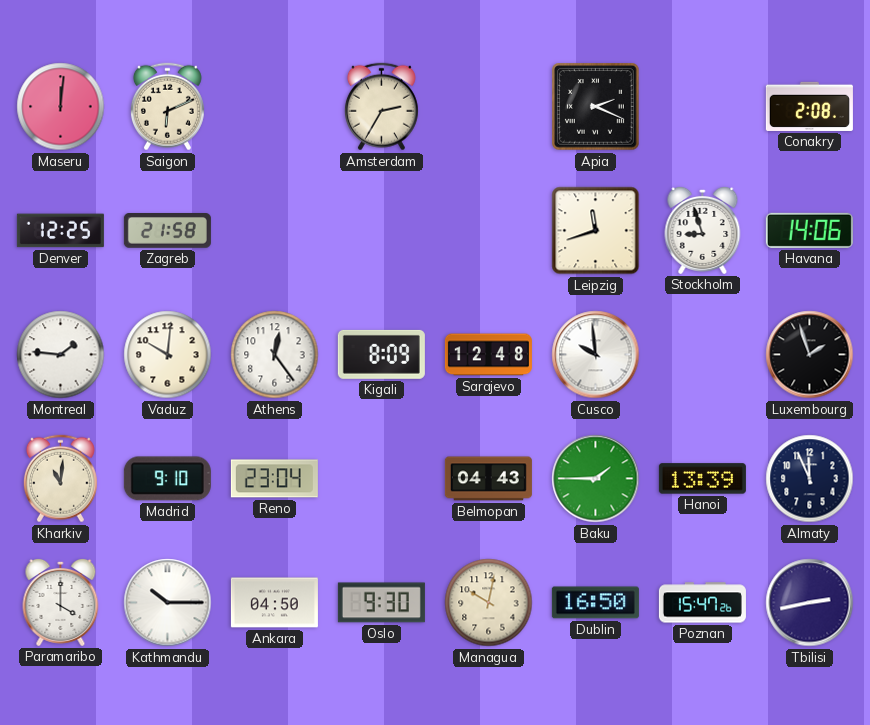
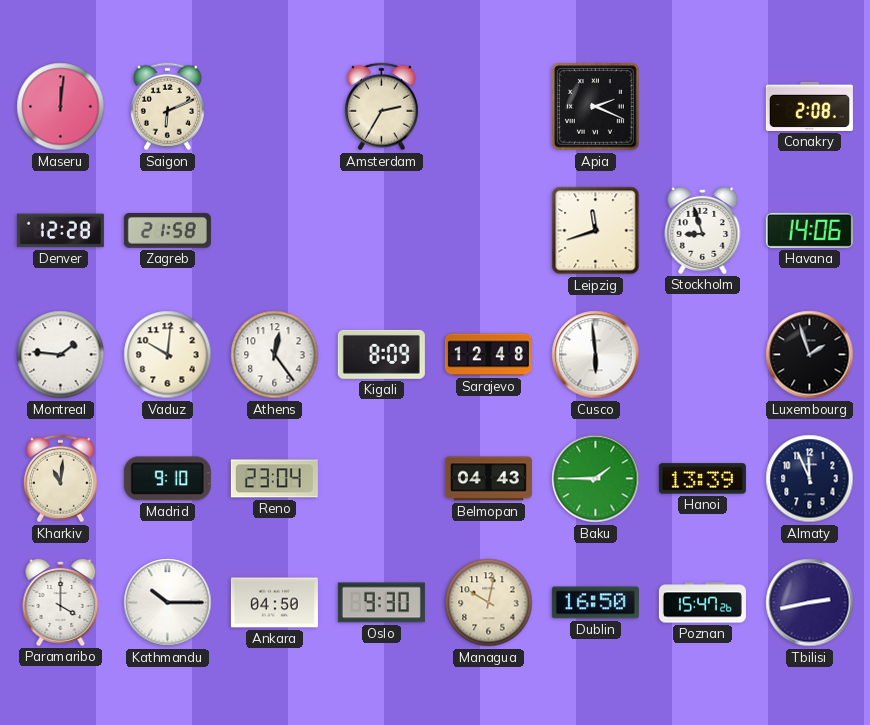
Denver: 12:25 -> 12:28
Cusco: 9:59 -> 5:59
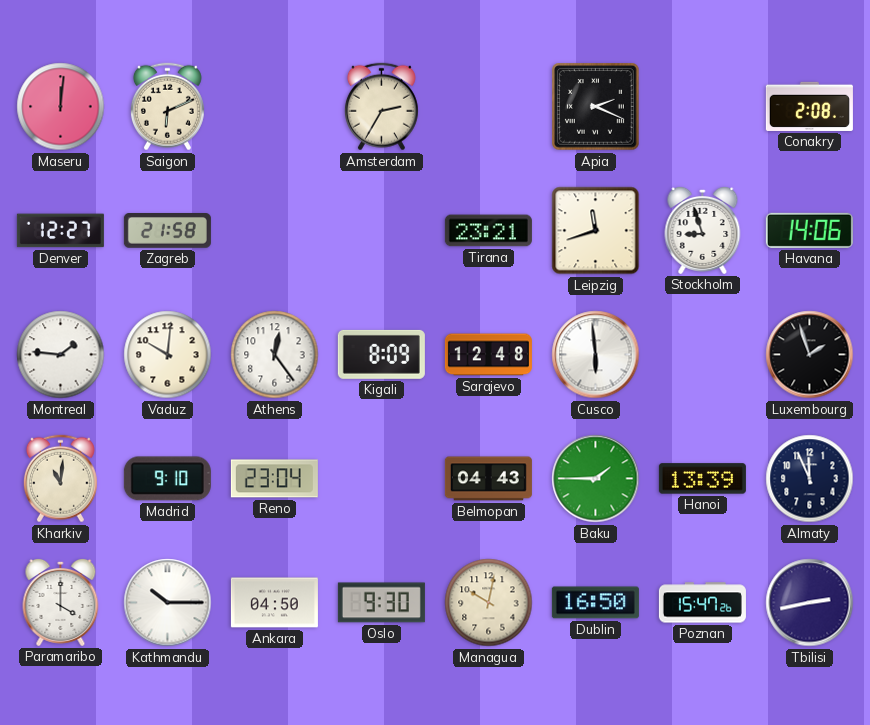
Denver: 12:28 -> 12:27
Tirana: none -> 23:21
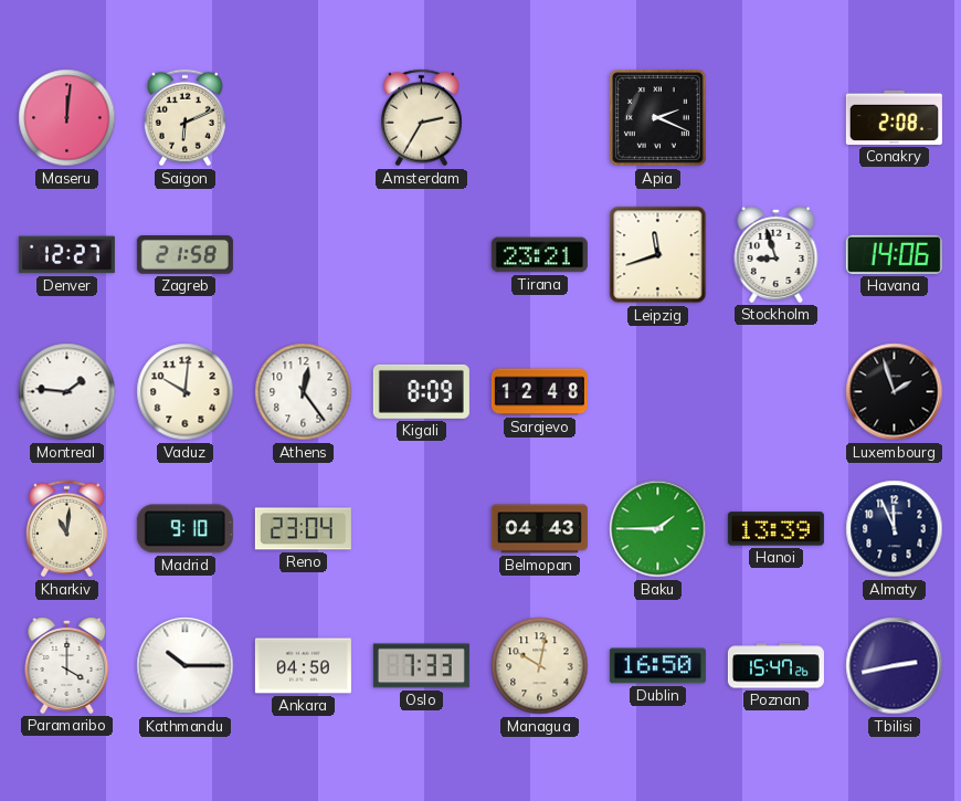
Cusco: 5:59 -> none
Oslo: 9:30 -> 7:33
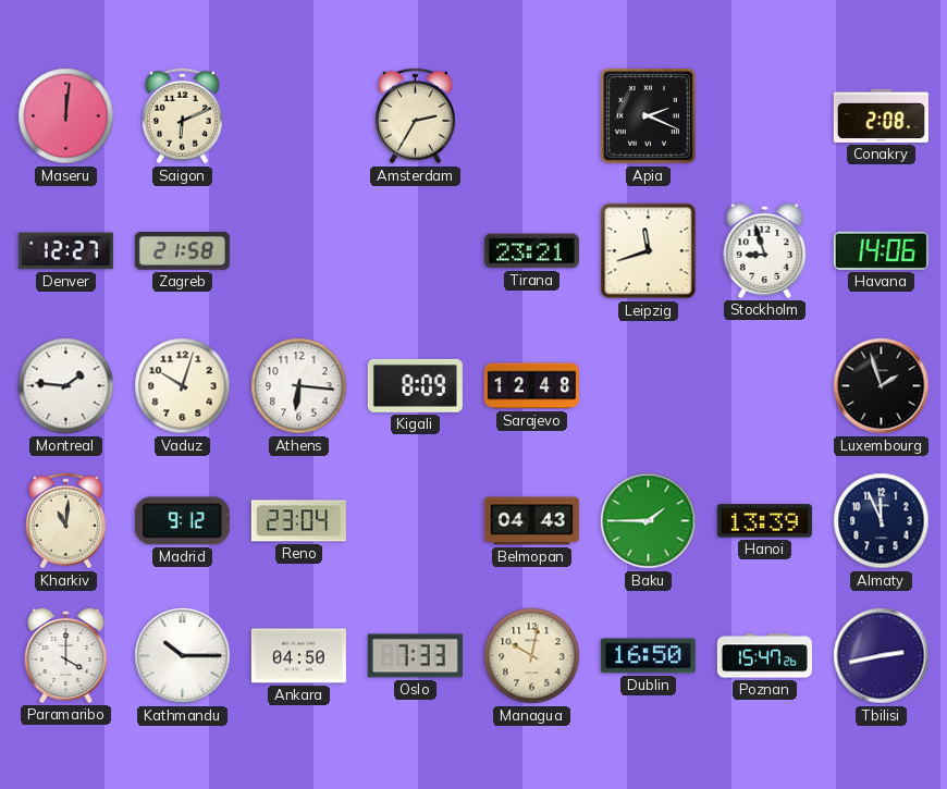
Vaduz: 10:01 -> 10:03
Athens: 12:24 -> 6:16
Madrid: 9:10 -> 9:12
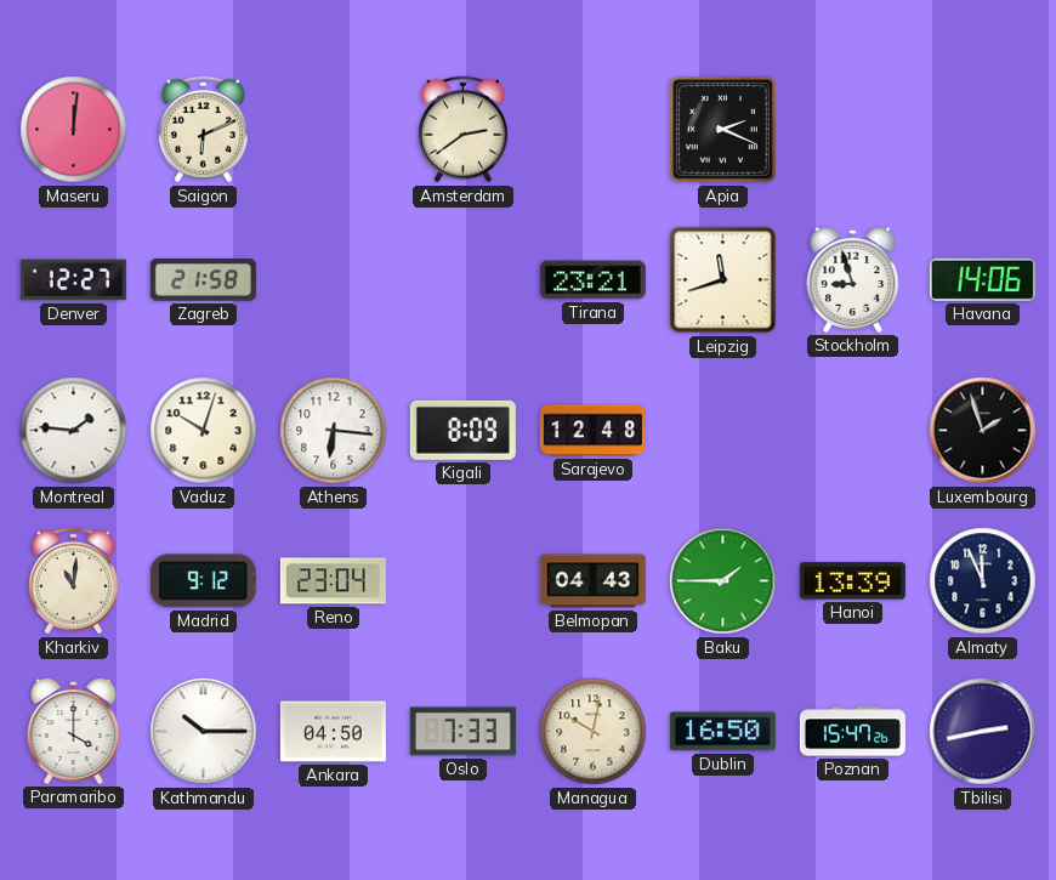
Amsterdam: 2:35 -> 2:39
Conakry: 2:08 -> none
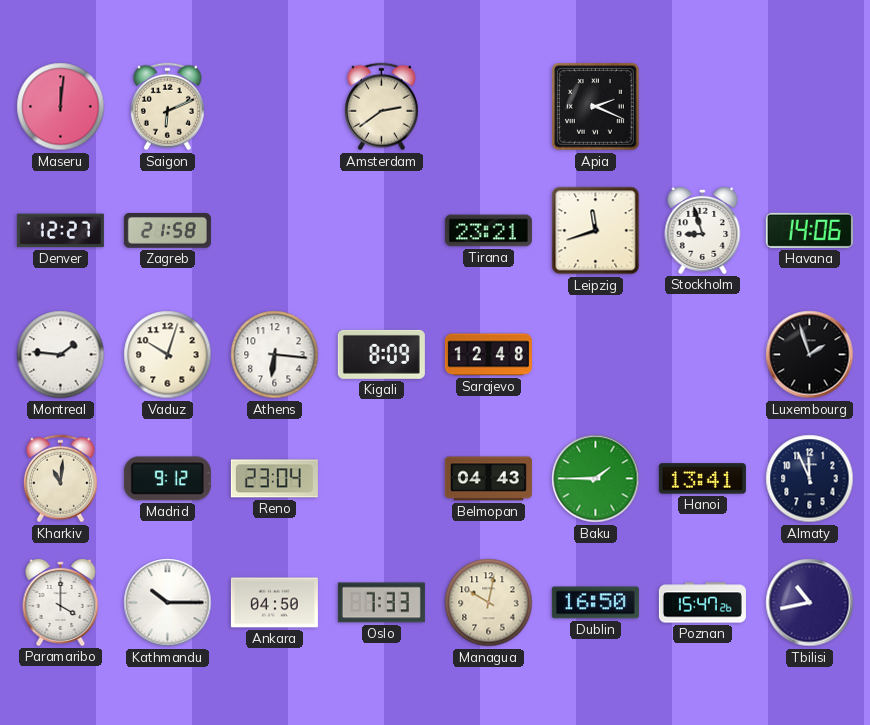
Hanoi: 13:39 -> 13:41
Tbilisi: 2:43 -> 10:43
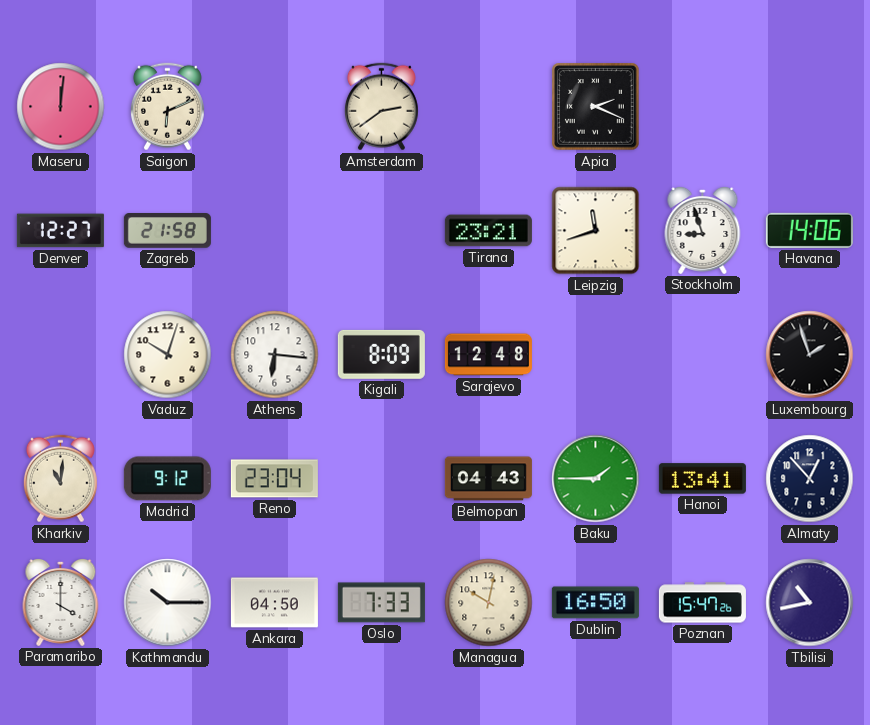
Montreal: 1:46 -> none
Almaty: 11:56 -> 12:53
